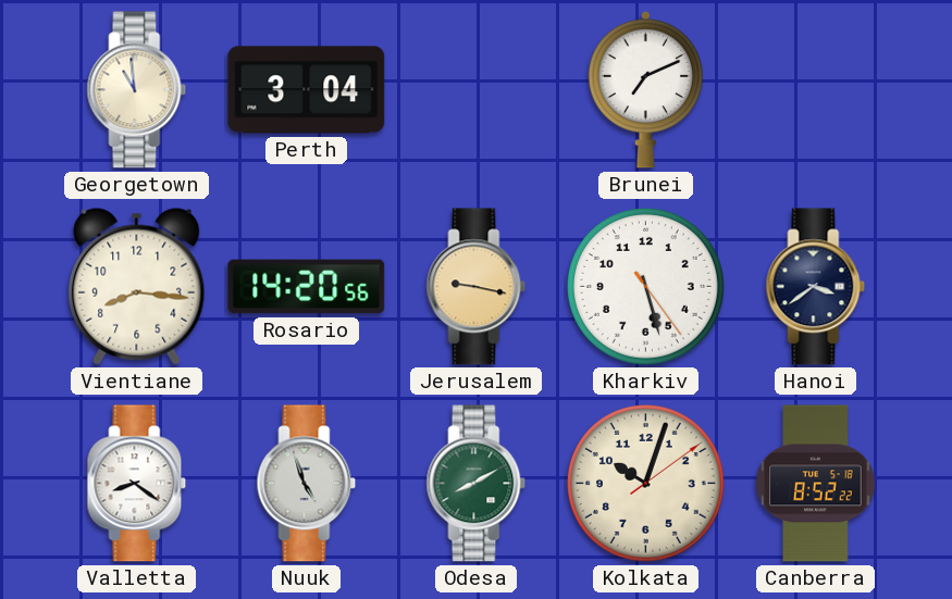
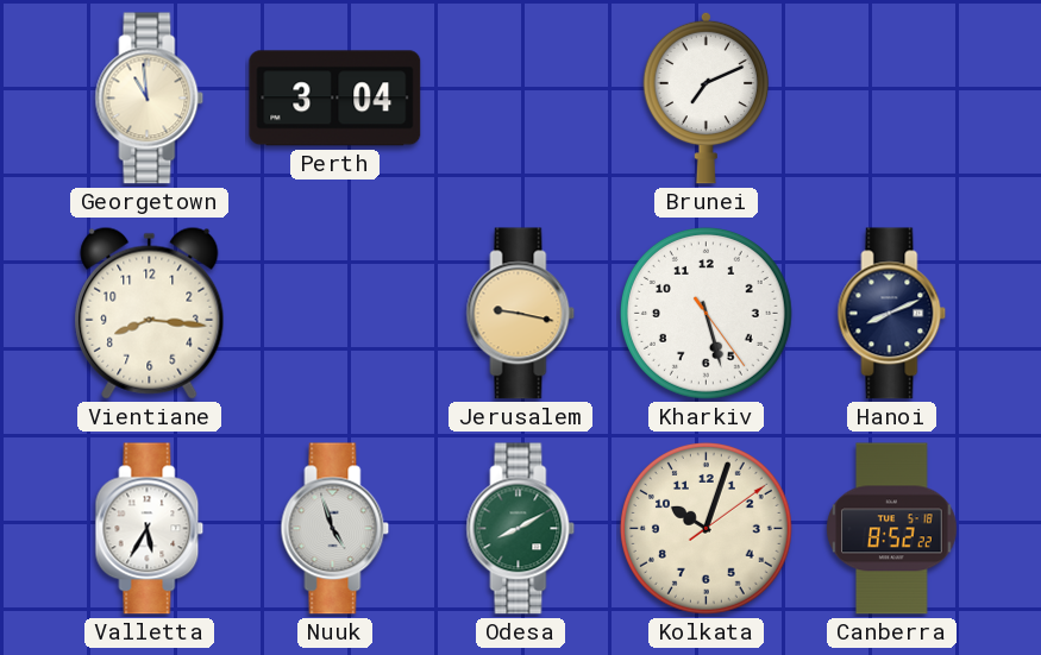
Rosario: 14:20 -> none
Hanoi: 3:39 -> 8:11
Valletta: 8:21 -> 5:35
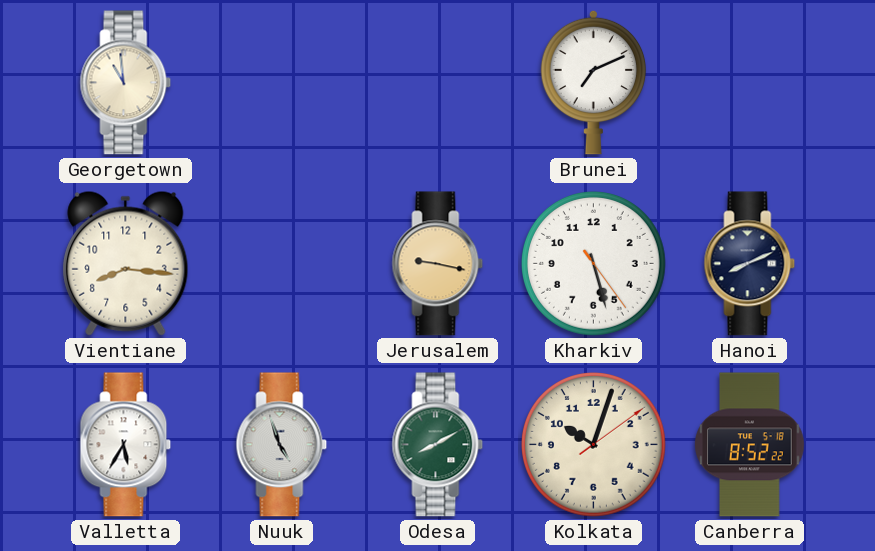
Perth: 3:04 -> none
